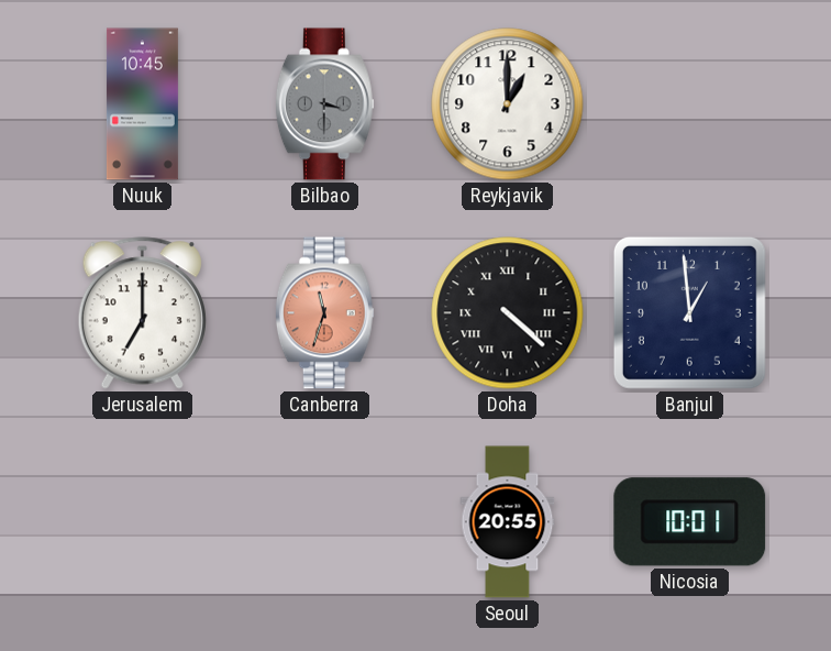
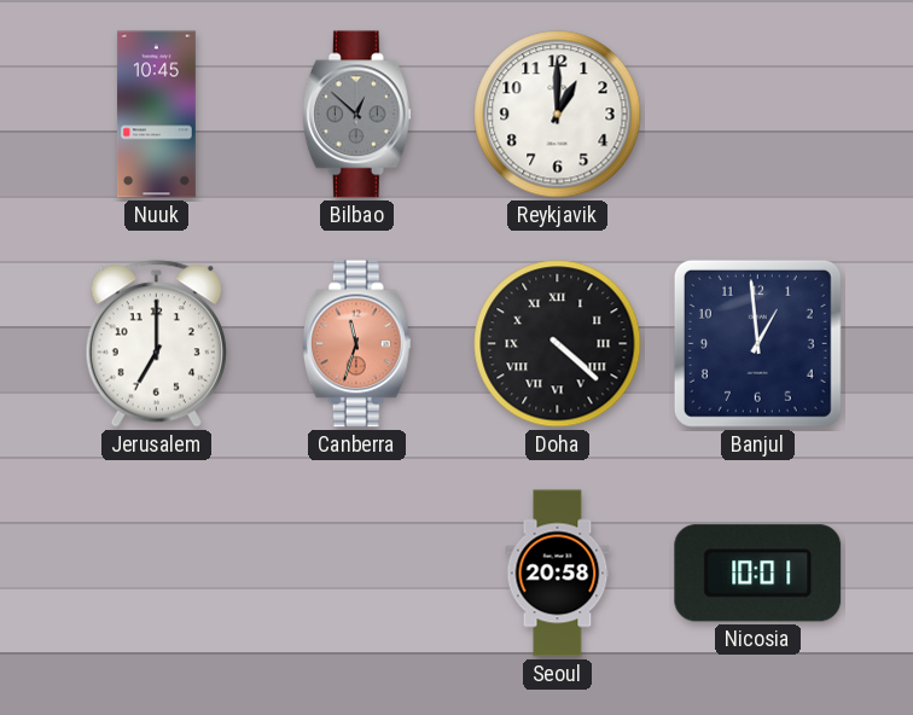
Bilbao: 3:30 -> 12:52
Seoul: 20:55 -> 20:58
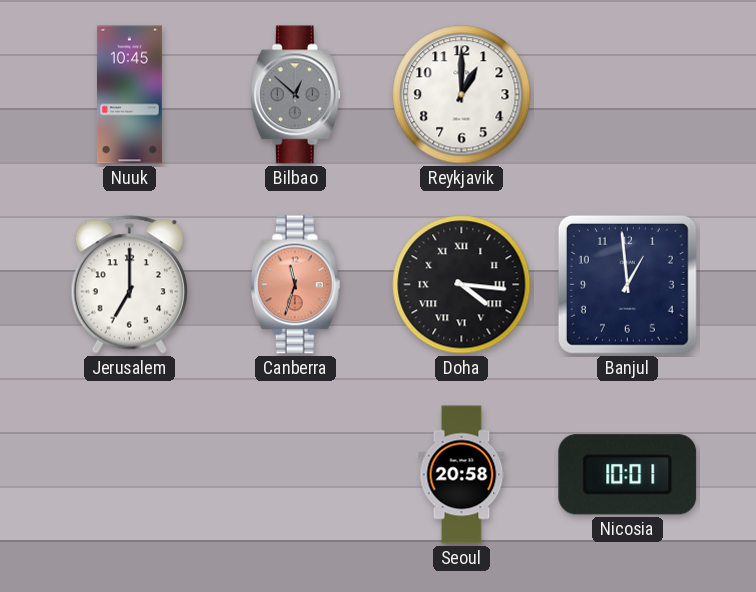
Doha: 4:22 -> 4:16
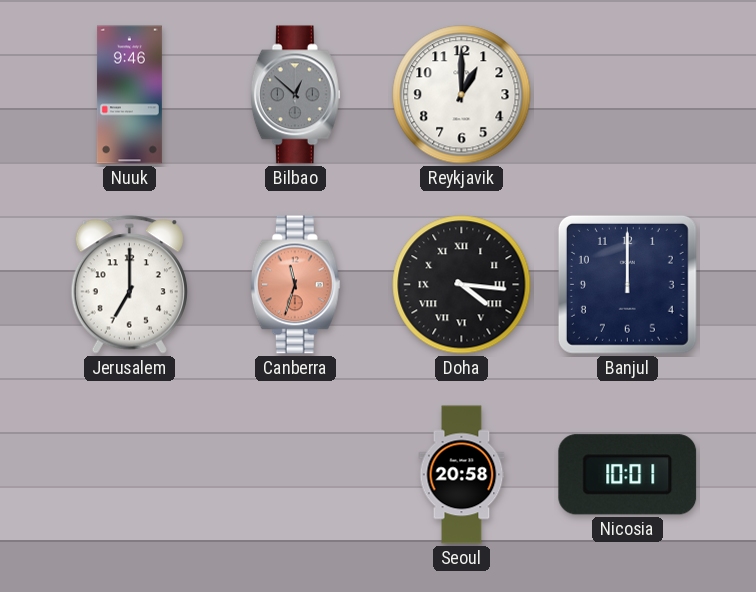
Nuuk: 10:45 -> 9:46
Banjul: 12:59 -> 12:00
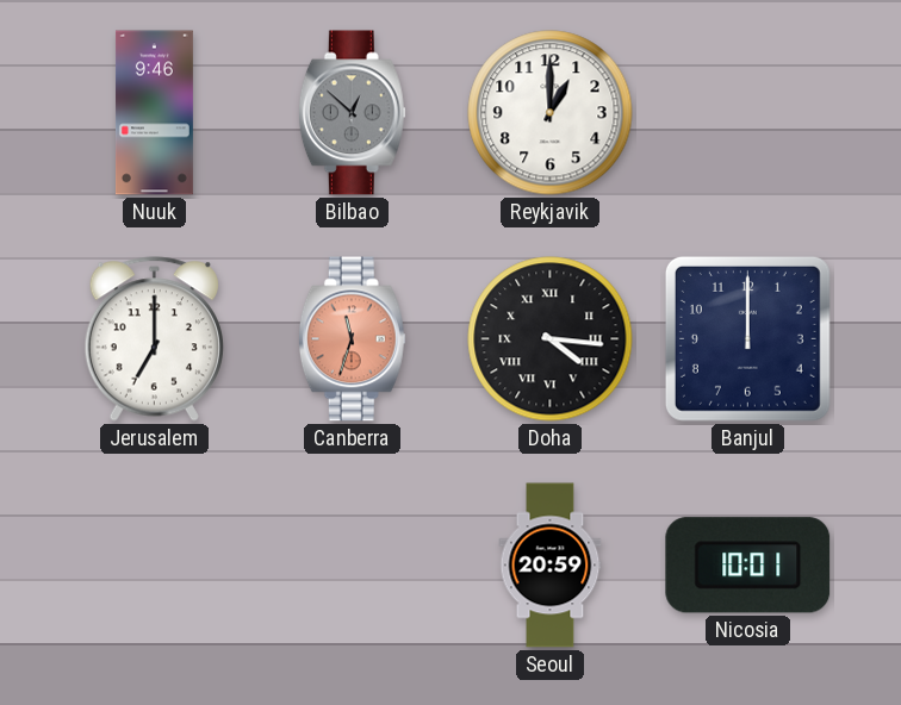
Seoul: 20:58 -> 20:59
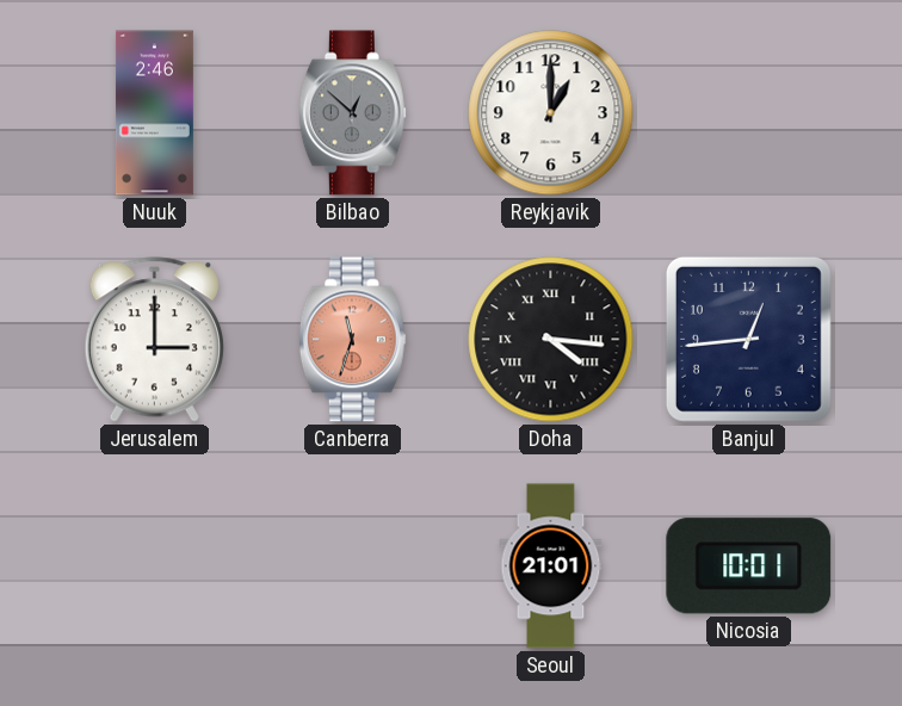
Nuuk: 9:46 -> 2:46
Jerusalem: 7:00 -> 3:00
Banjul: 12:00 -> 12:44
Seoul: 20:59 -> 21:01
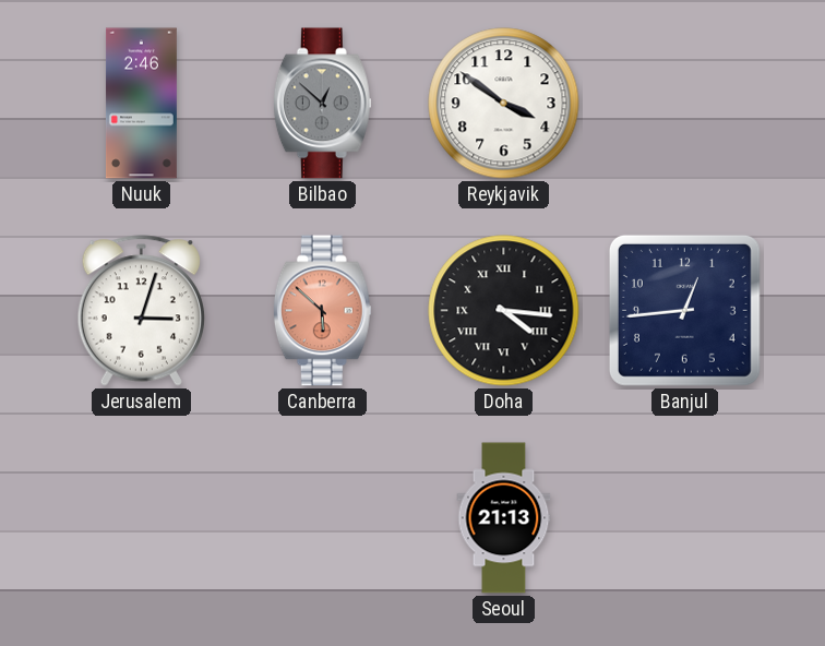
Reykjavik: 1:00 -> 3:51
Jerusalem: 3:00 -> 3:03
Canberra: 11:33 -> 5:52
Seoul: 21:01 -> 21:13
Nicosia: 10:01 -> none
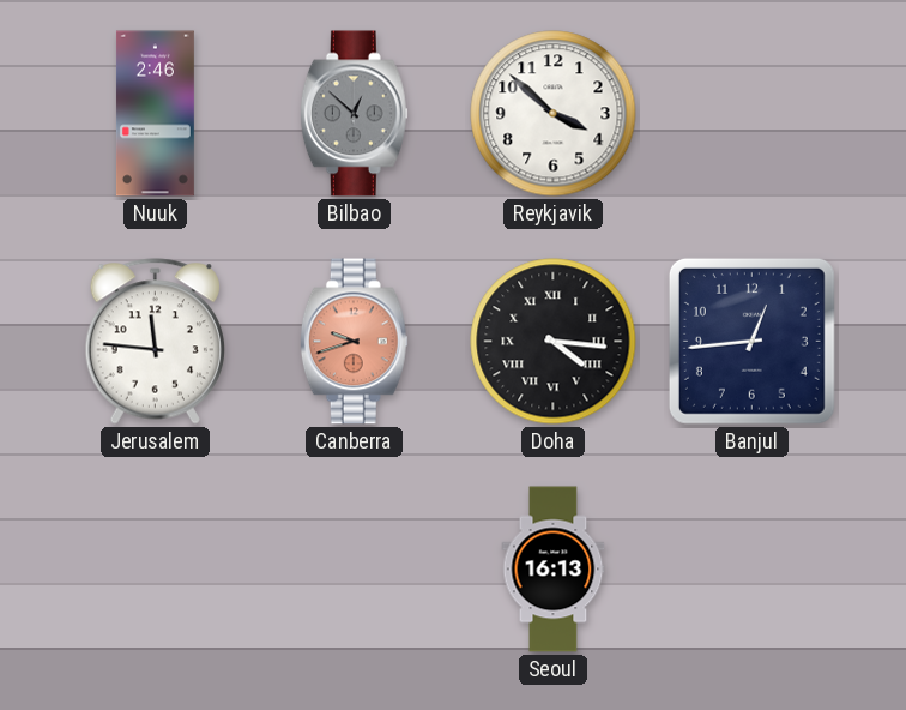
Reykjavik: 3:51 -> 3:52
Jerusalem: 3:03 -> 11:46
Canberra: 5:52 -> 9:42
Seoul: 21:13 -> 16:13
